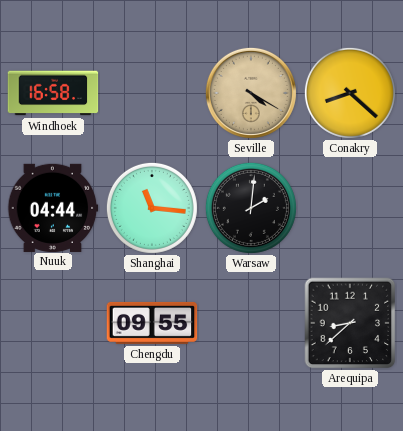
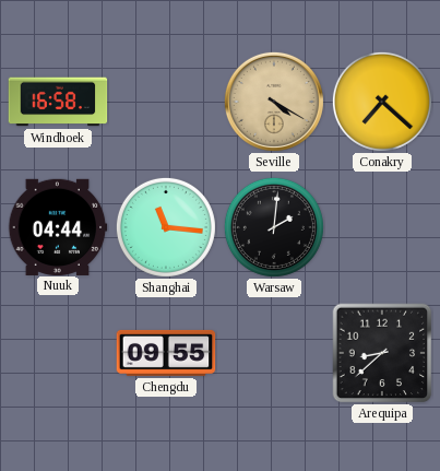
Conakry: 8:22 -> 7:22
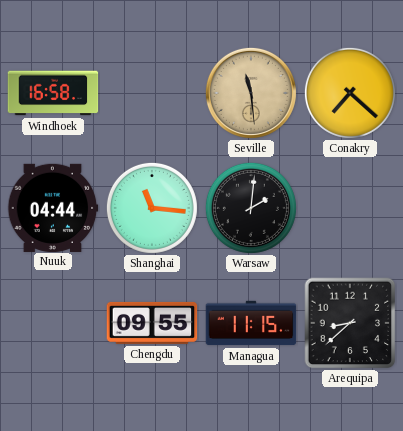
Seville: 4:20 -> 11:29
Managua: none -> 11:15
